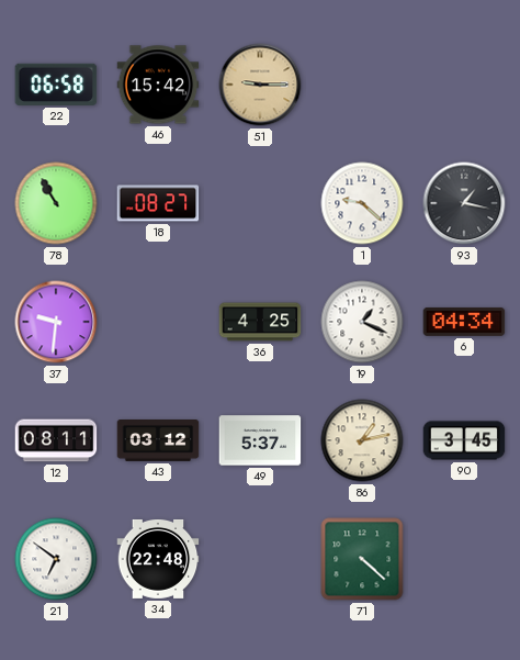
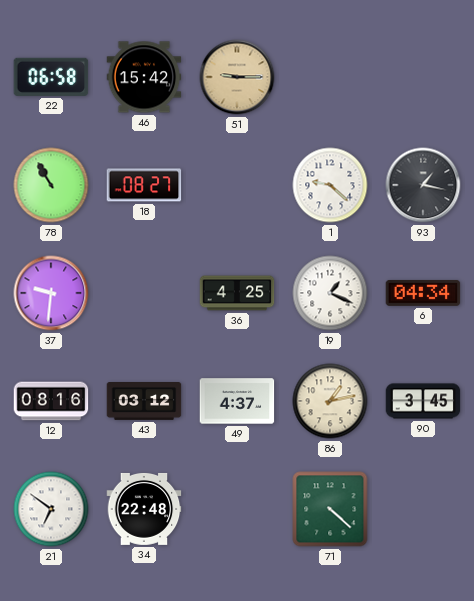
12: 08:11 -> 08:16
49: 5:37 -> 4:37
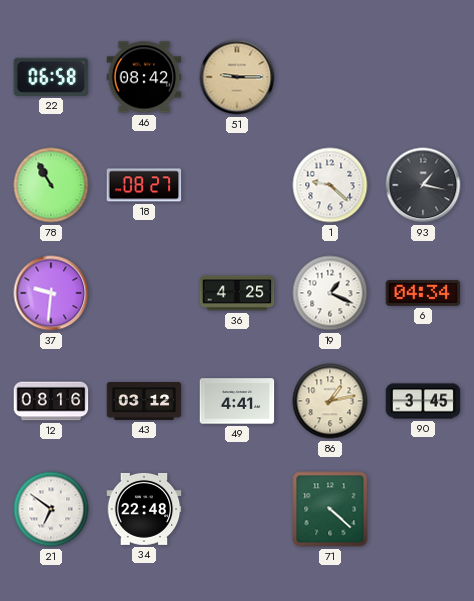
46: 15:42 -> 08:42
49: 4:37 -> 4:41
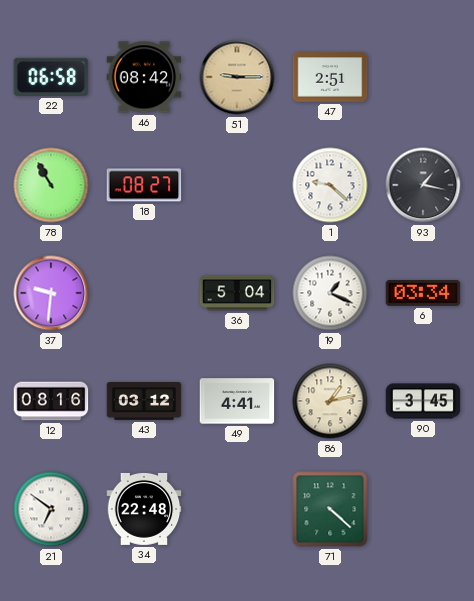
47: none -> 2:51
36: 4:25 -> 5:04
6: 04:34 -> 03:34
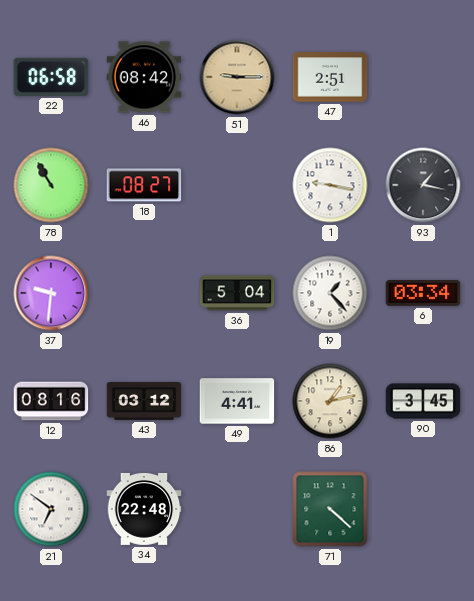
1: 9:22 -> 9:17
19: 1:19 -> 1:23
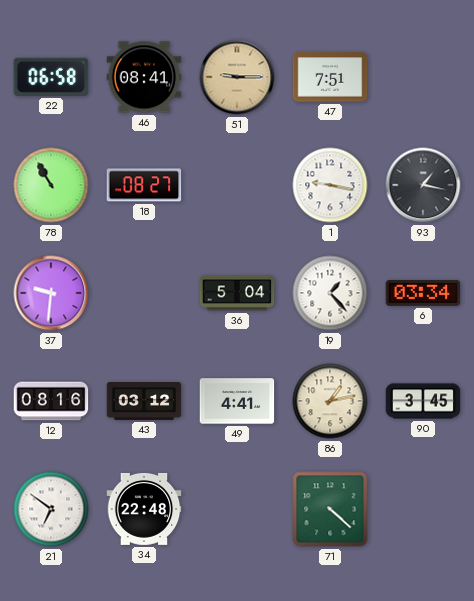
46: 08:42 -> 08:41
47: 2:51 -> 7:51
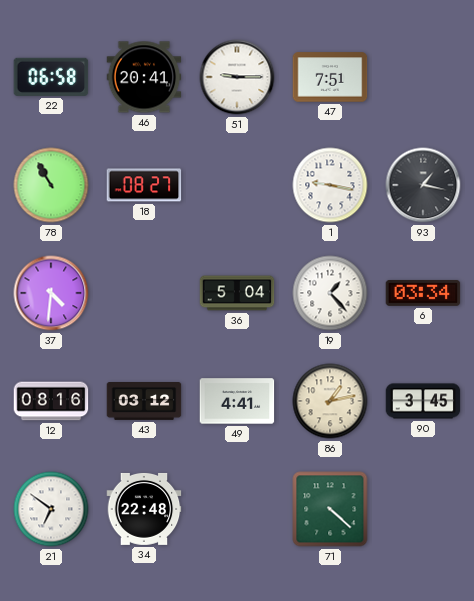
46: 08:41 -> 20:41
51 dial: champagne -> white
37: 9:31 -> 4:31
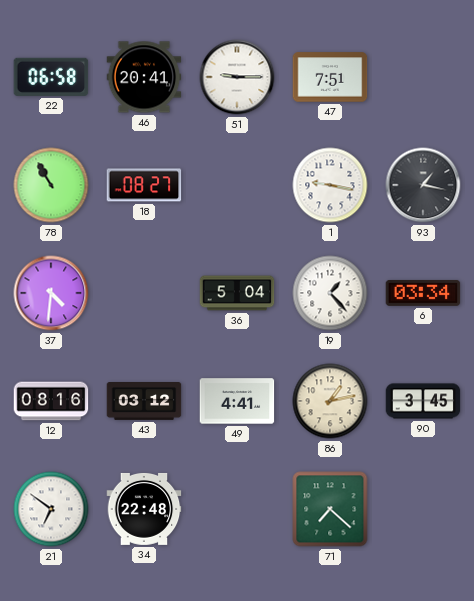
71: 4:22 -> 7:22
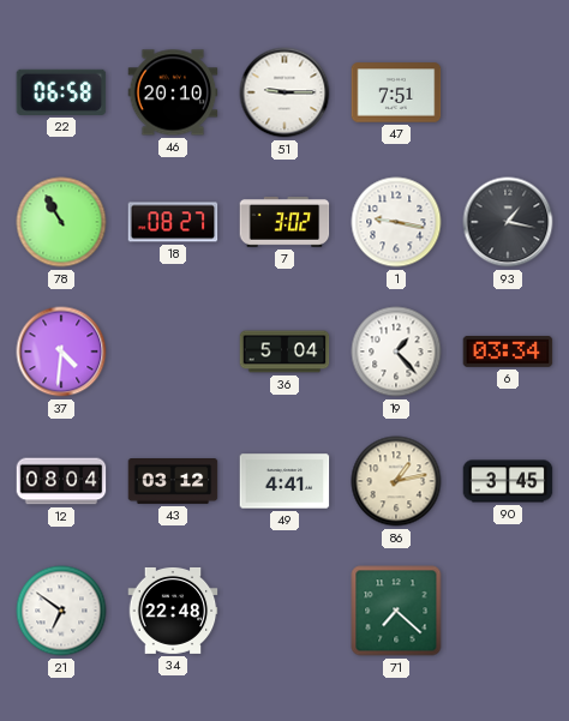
46: 20:41 -> 20:10
7: none -> 3:02
12: 08:16 -> 08:04
